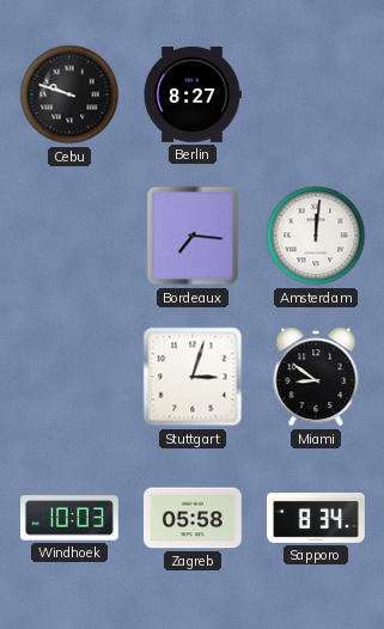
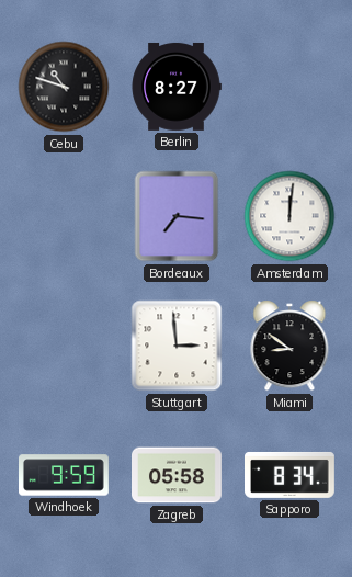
Cebu: 9:48 -> 10:48
Stuttgart: 3:03 -> 2:59
Windhoek: 10:03 -> 9:59
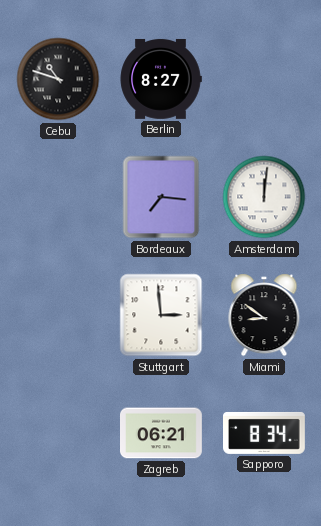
Windhoek: 9:59 -> none
Zagreb: 05:58 -> 06:21
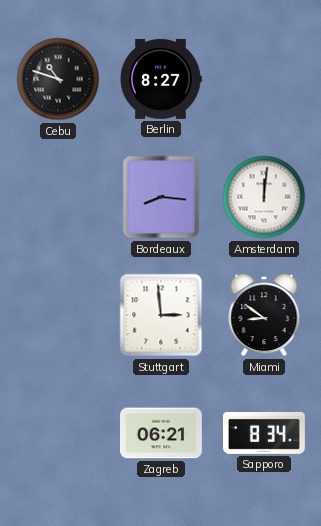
Bordeaux: 7:16 -> 8:16
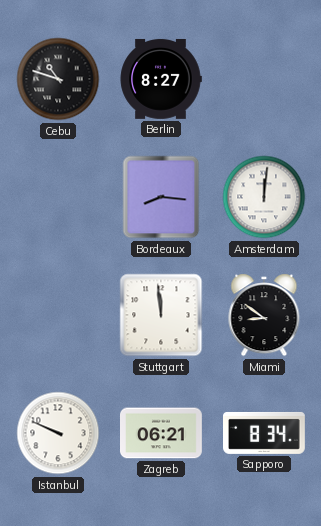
Stuttgart: 2:59 -> 11:59
Istanbul: none -> 9:49
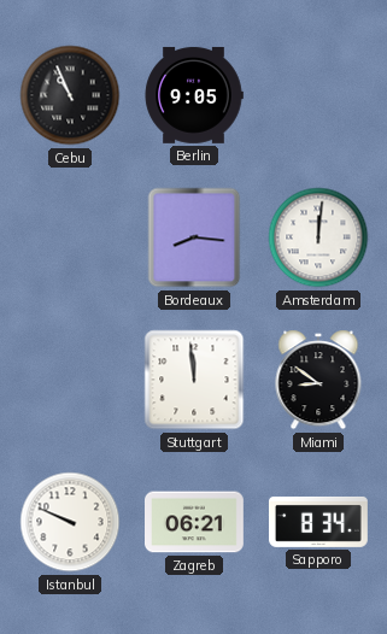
Cebu: 10:48 -> 10:56
Berlin: 8:27 -> 9:05
